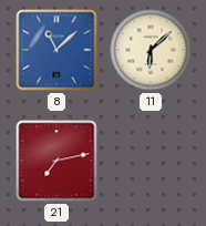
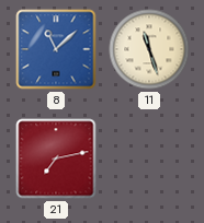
11: 6:08 -> 11:27
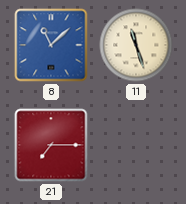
21: 7:13 -> 7:15
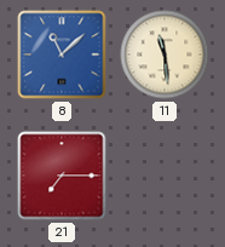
11: 11:27 -> 11:29
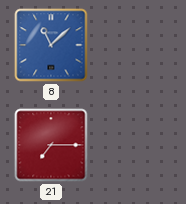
11: 11:29 -> none
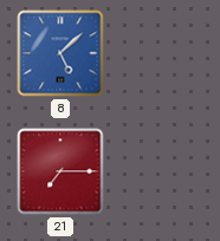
8: 11:08 -> 5:08
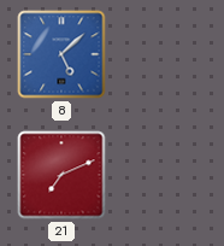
21: 7:15 -> 7:11
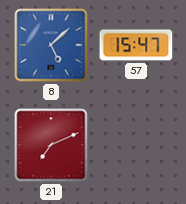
57: none -> 15:47
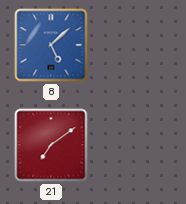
57: 15:47 -> none
21: 7:11 -> 7:09
